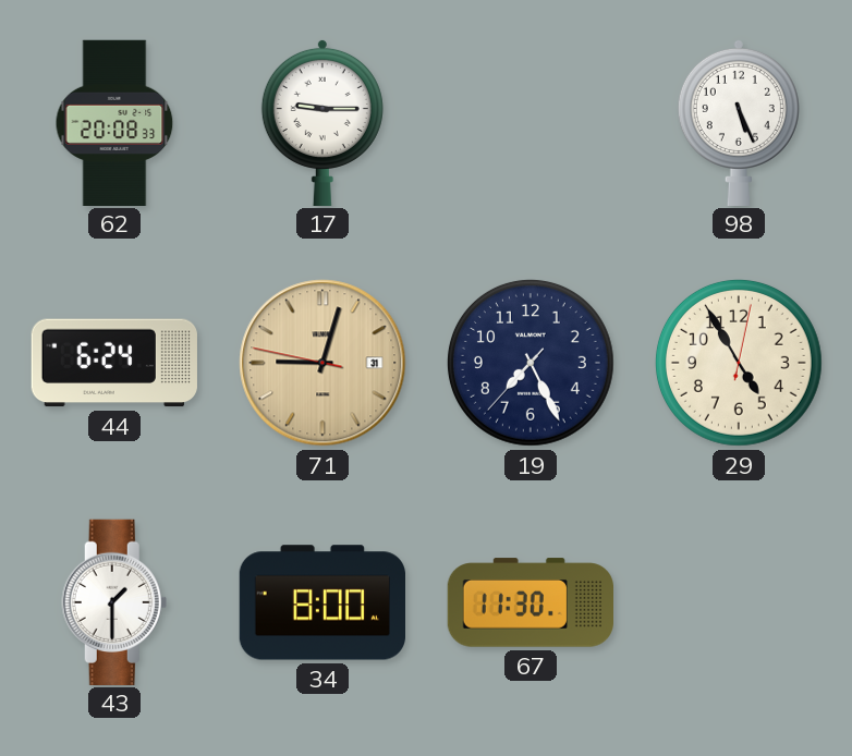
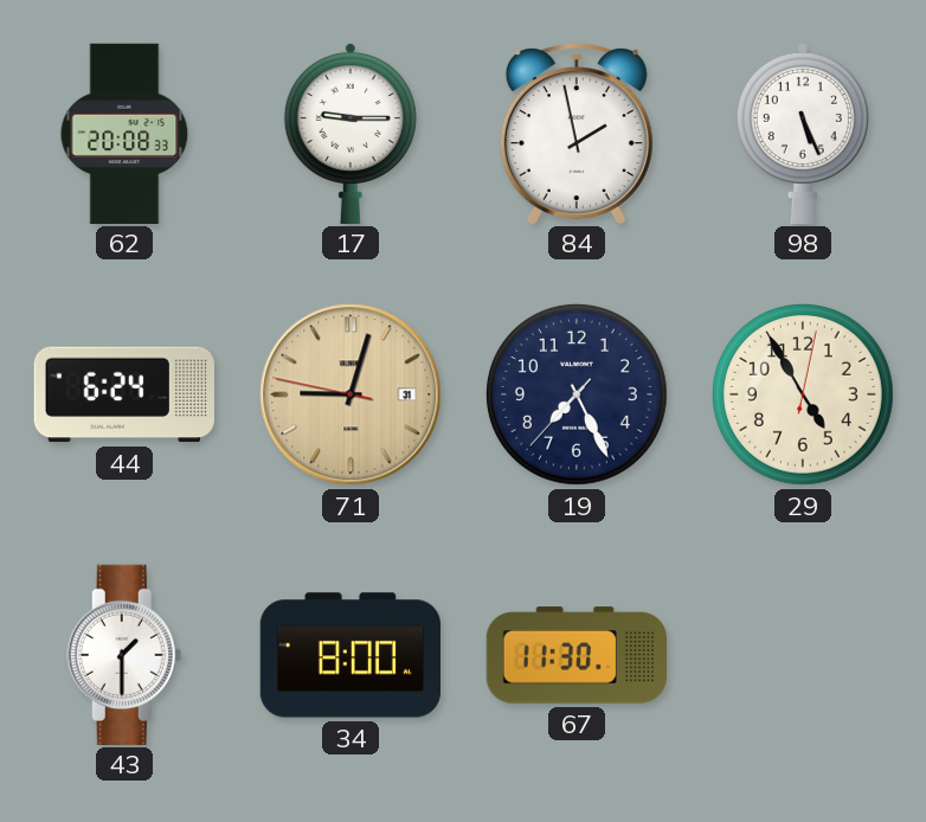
84: none -> 1:58
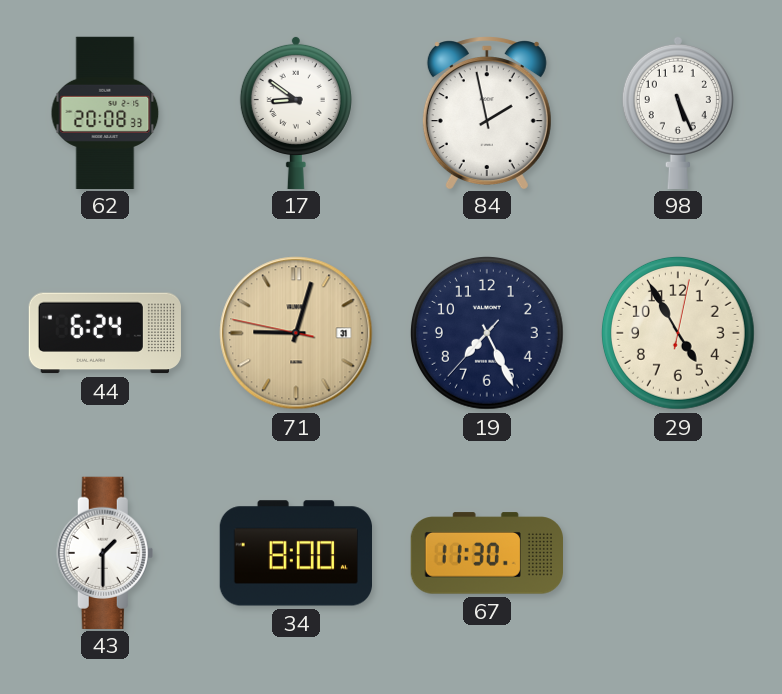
17: 9:15 -> 8:51
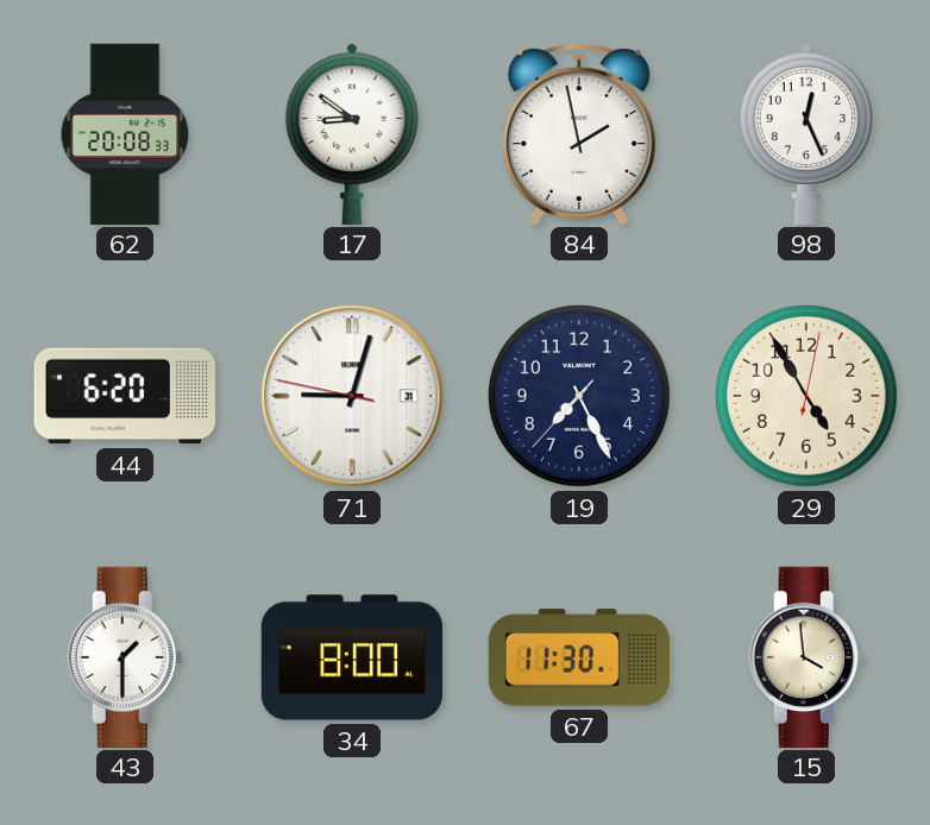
98: 5:26 -> 12:26
44: 6:24 -> 6:20
71 dial: champagne -> white
15: none -> 3:59
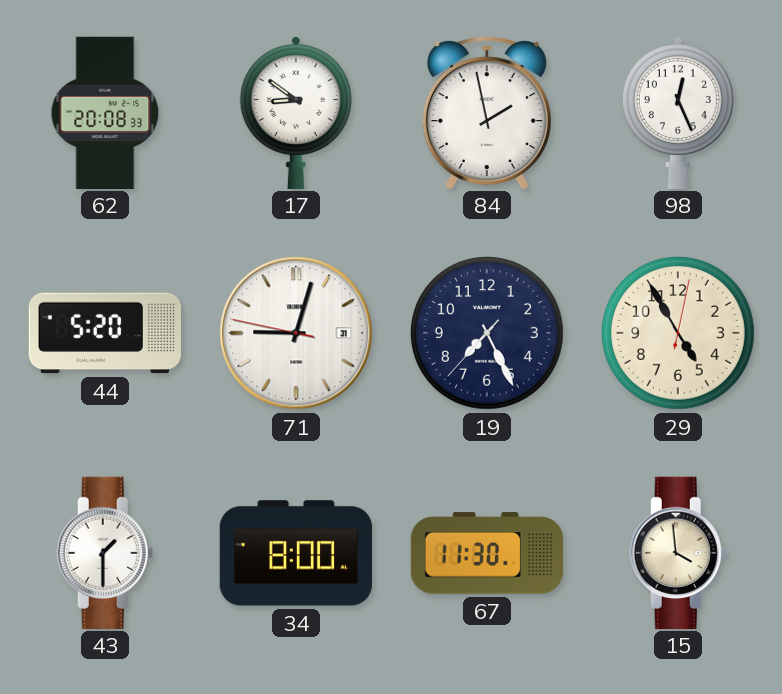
44: 6:20 -> 5:20
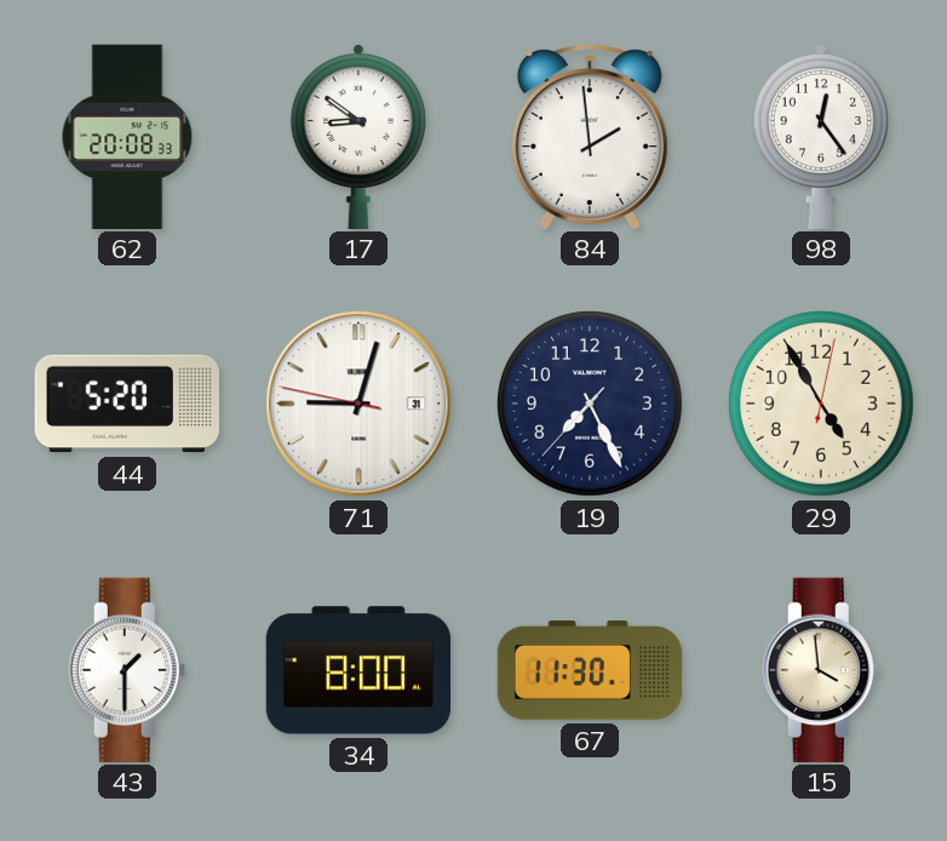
84: 1:58 -> 1:59
98: 12:26 -> 12:24
